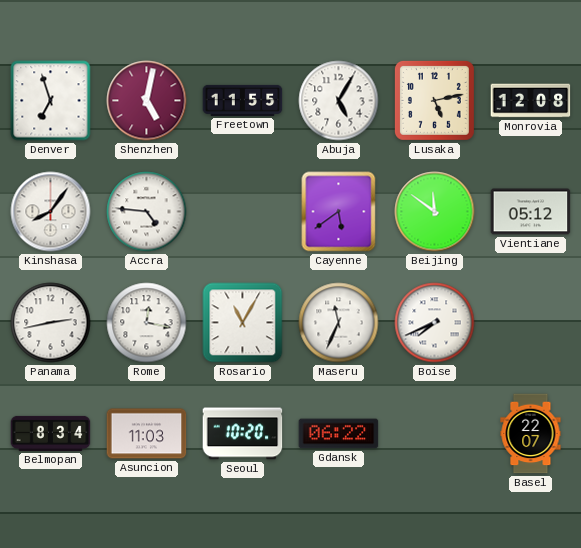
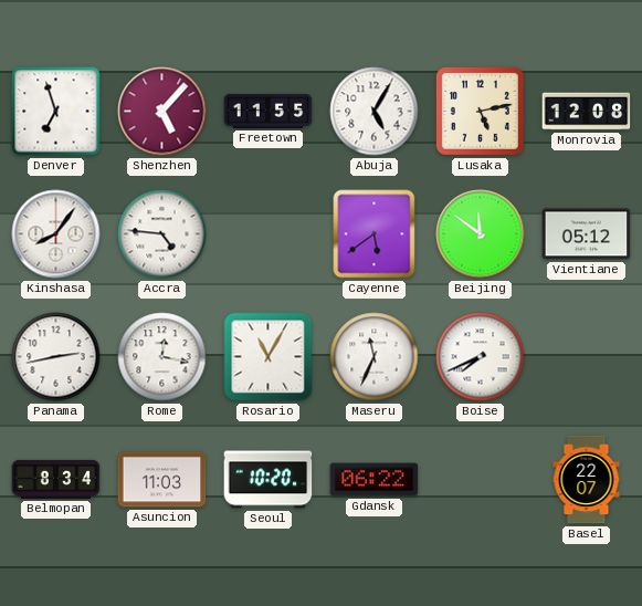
Shenzhen: 5:02 -> 5:07
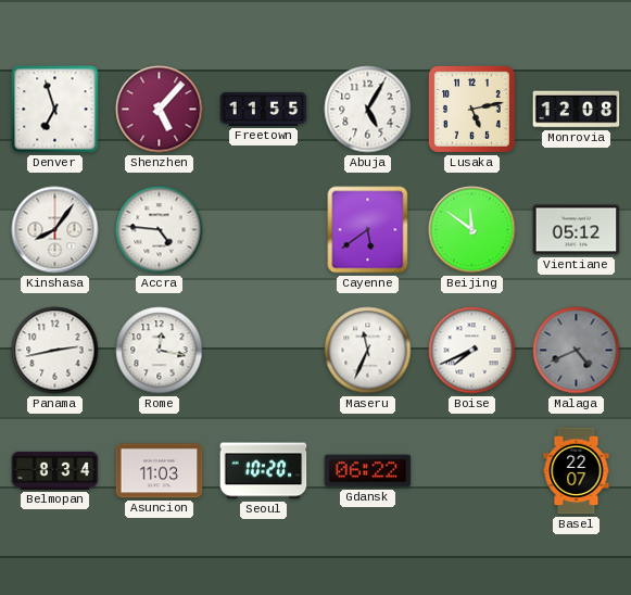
Rosario: 11:05 -> none
Malaga: none -> 4:41
